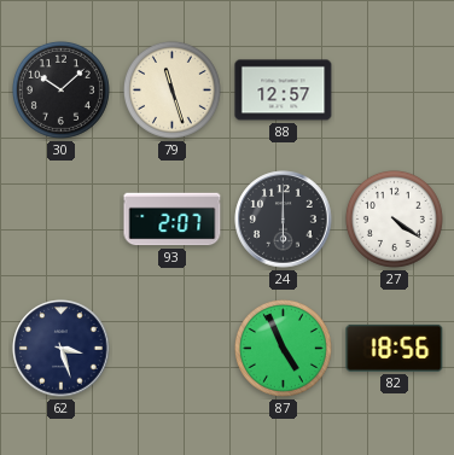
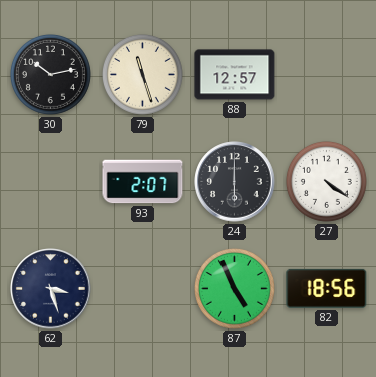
30: 10:08 -> 10:13
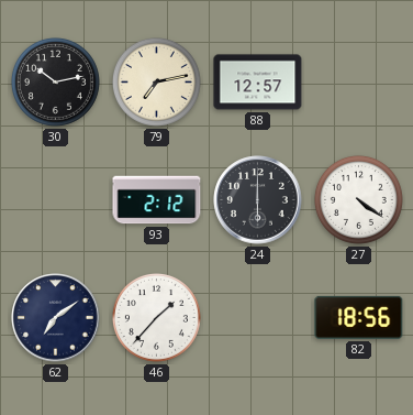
79: 11:27 -> 7:13
93: 2:07 -> 2:12
62: 3:27 -> 7:09
46: none -> 1:37
87: 4:56 -> none
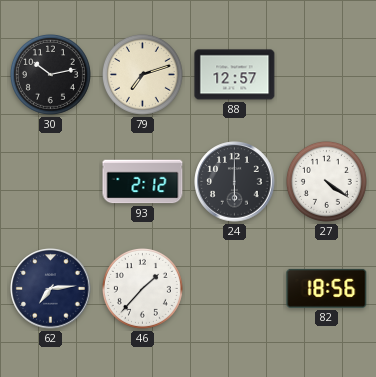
79: 7:13 -> 7:12
62: 7:09 -> 7:14
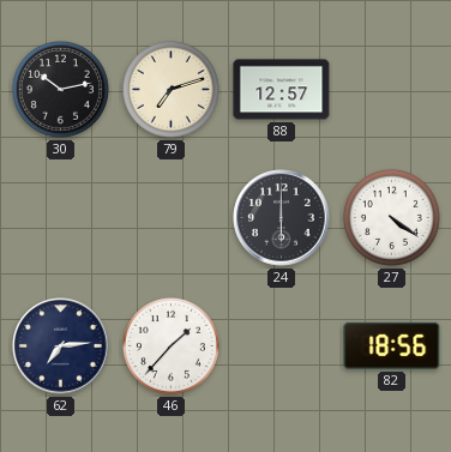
93: 2:12 -> none
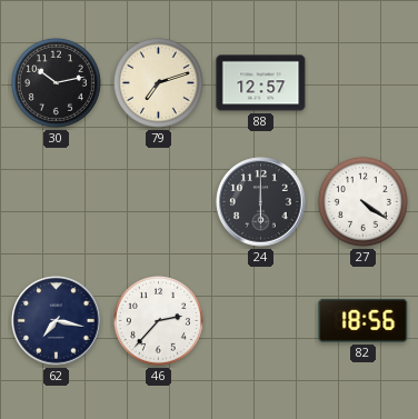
62: 7:14 -> 7:17
46: 1:37 -> 2:37
